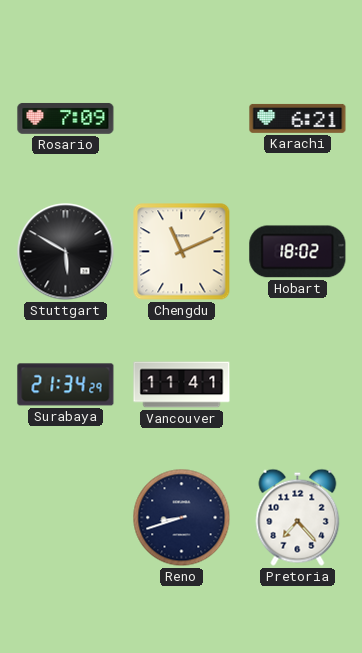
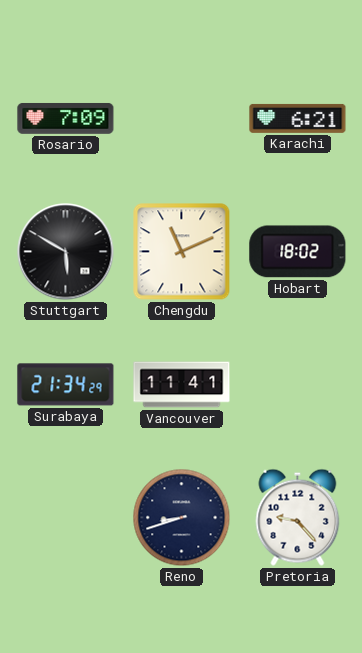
Pretoria: 7:23 -> 9:23
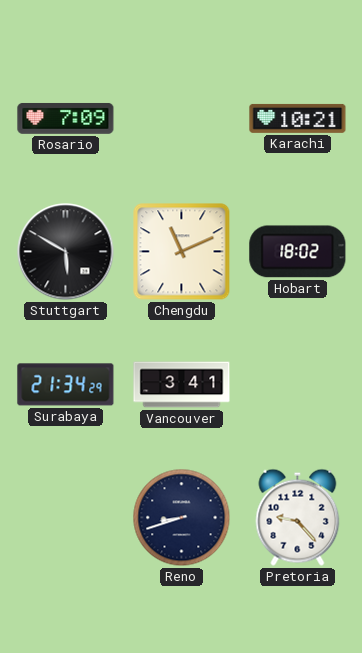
Karachi: 6:21 -> 10:21
Vancouver: 11:41 -> 3:41
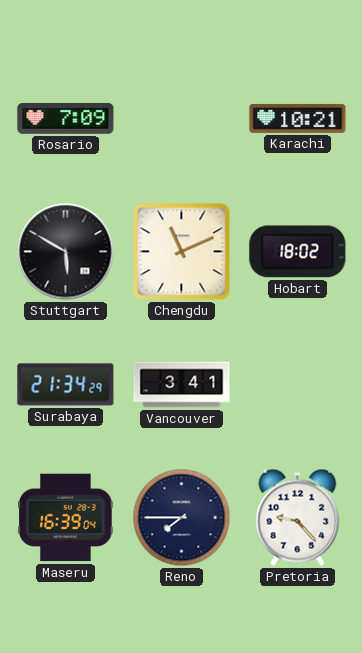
Maseru: none -> 16:39
Reno: 8:42 -> 7:45
